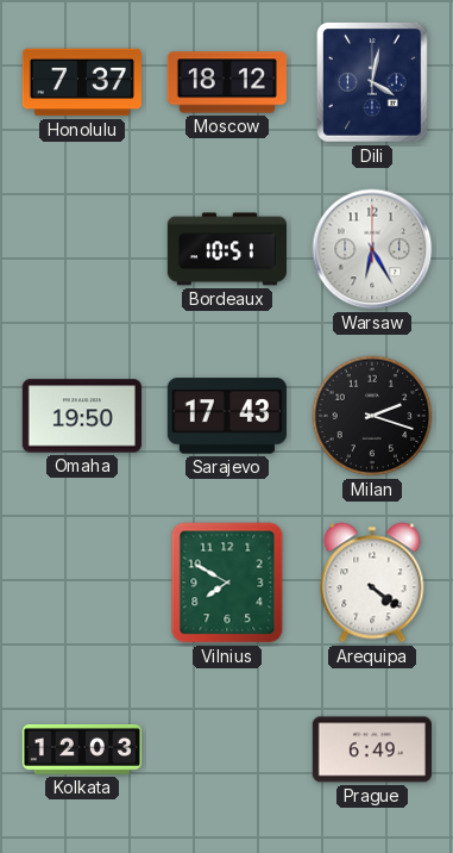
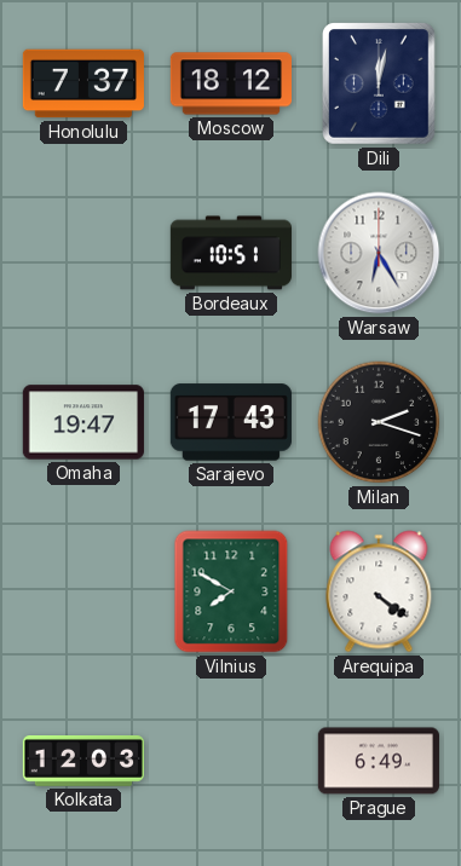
Dili: 4:02 -> 12:02
Omaha: 19:50 -> 19:47
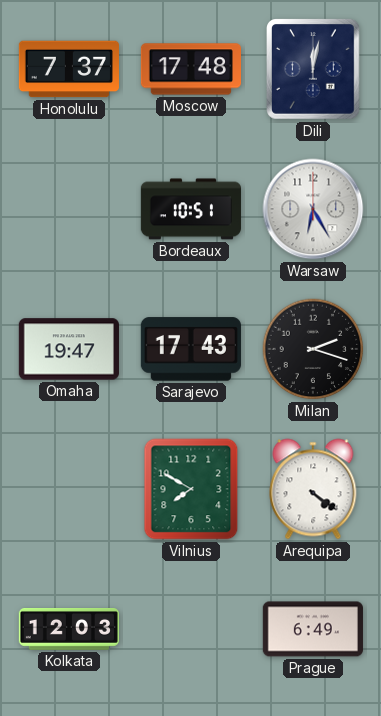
Moscow: 18:12 -> 17:48
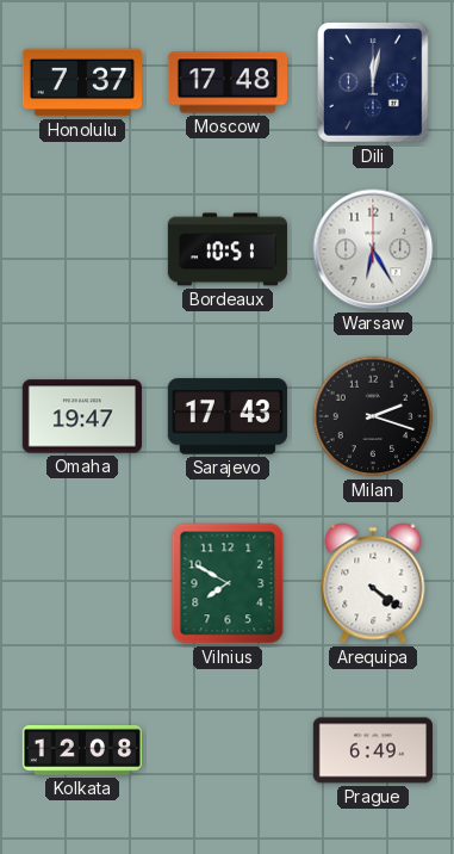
Kolkata: 12:03 -> 12:08
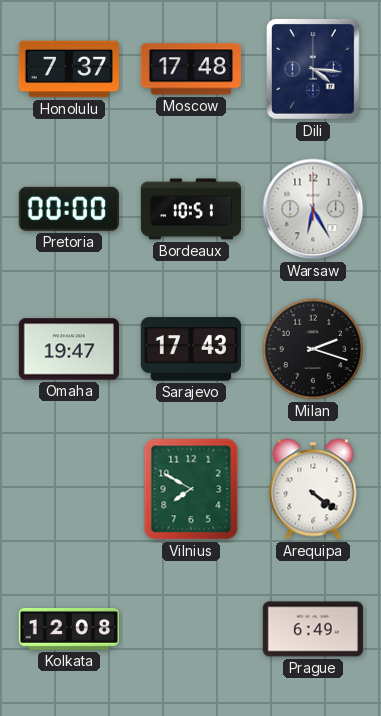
Dili: 12:02 -> 4:16
Pretoria: none -> 00:00
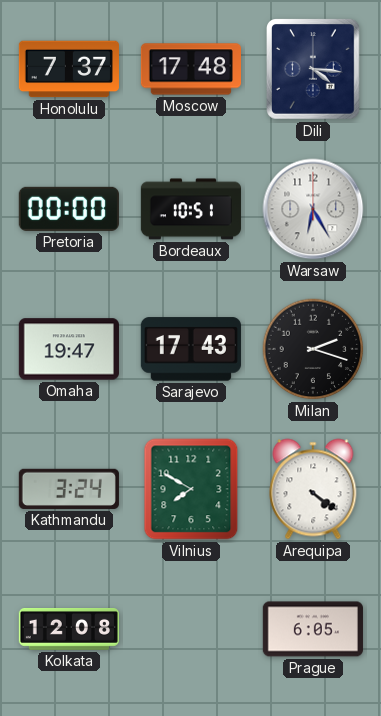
Kathmandu: none -> 3:24
Prague: 6:49 -> 6:05
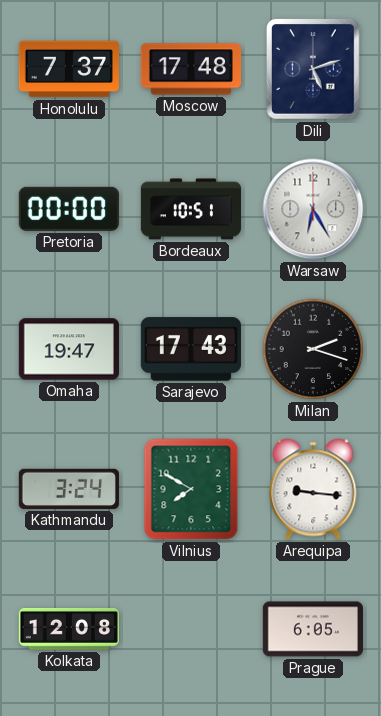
Dili: 4:16 -> 5:12
Arequipa: 4:21 -> 9:16
